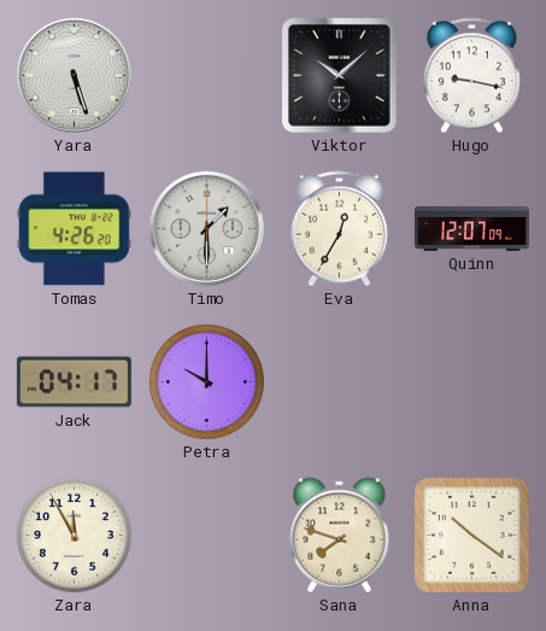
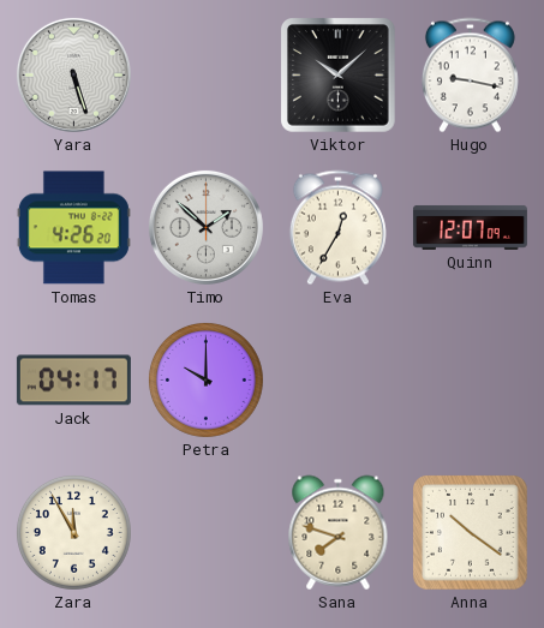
Timo: 1:30 -> 1:52
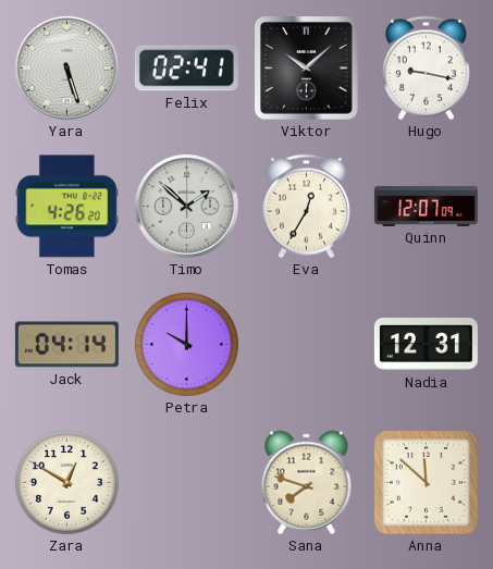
Felix: none -> 02:41
Jack: 04:17 -> 04:14
Nadia: none -> 12:31
Zara: 11:55 -> 12:50
Anna: 10:21 -> 11:52
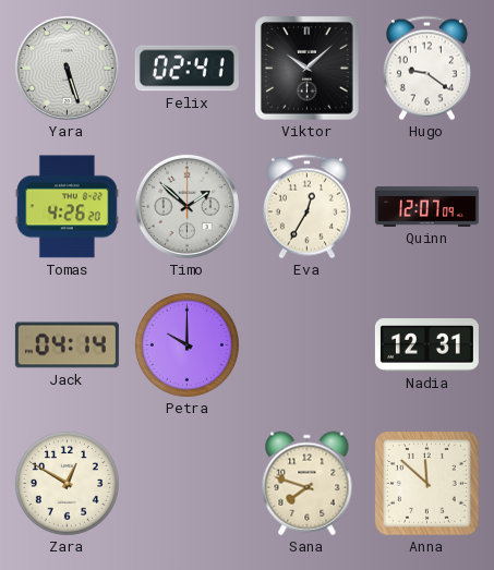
Hugo: 9:17 -> 9:21
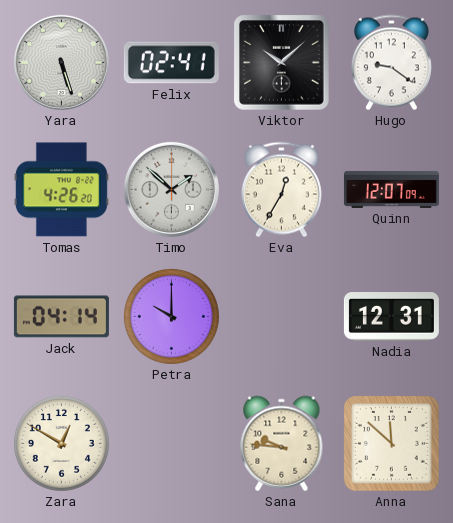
Sana: 7:48 -> 9:46
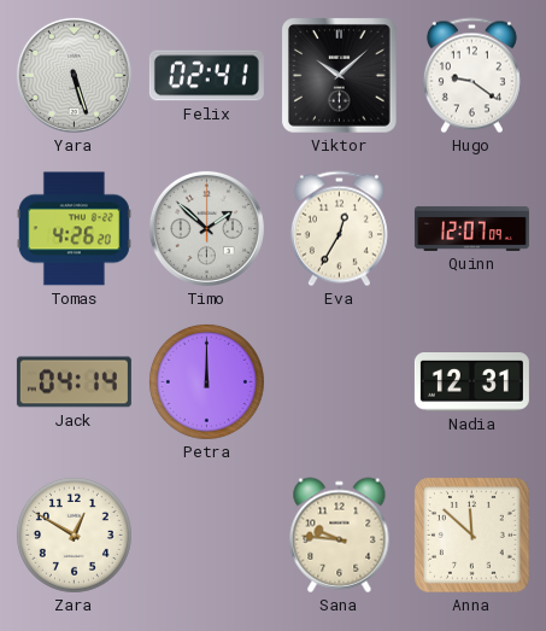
Petra: 10:00 -> 12:00
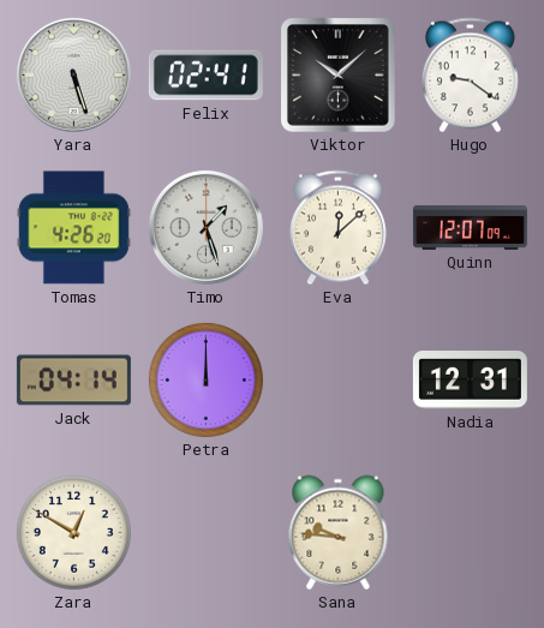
Timo: 1:52 -> 1:27
Eva: 12:35 -> 12:08
Anna: 11:52 -> none
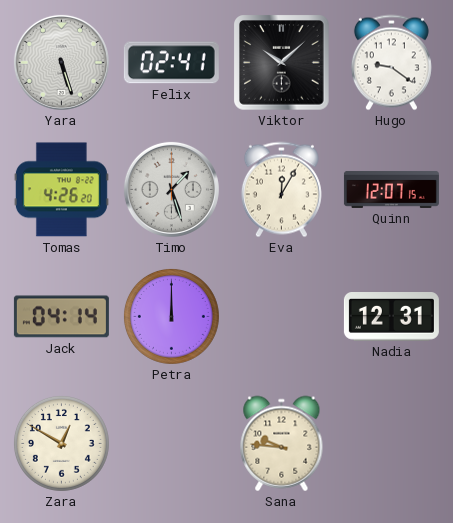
Eva: 12:08 -> 12:05
Quinn: 12:07:09 -> 12:07:15
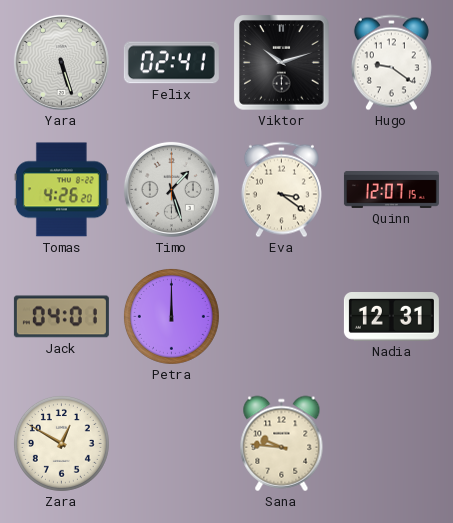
Viktor: 10:08 -> 10:12
Eva: 12:05 -> 3:21
Jack: 04:14 -> 04:01
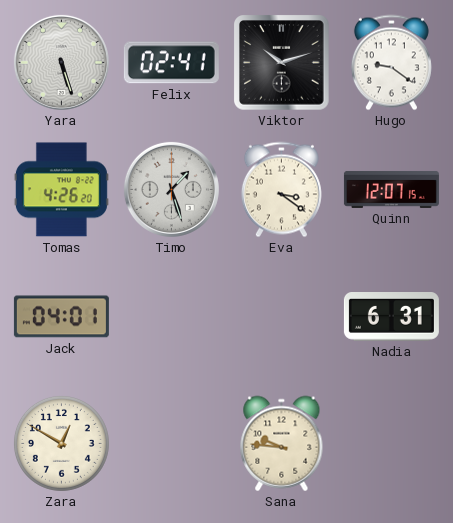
Petra: 12:00 -> none
Nadia: 12:31 -> 6:31
